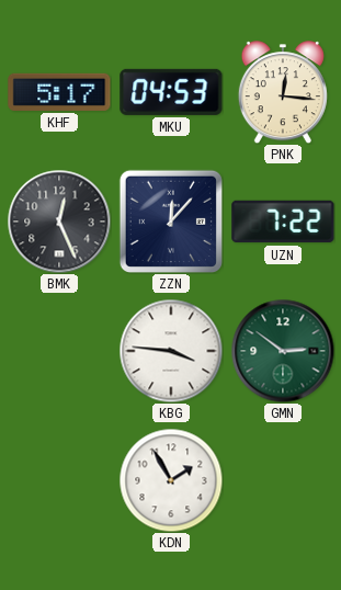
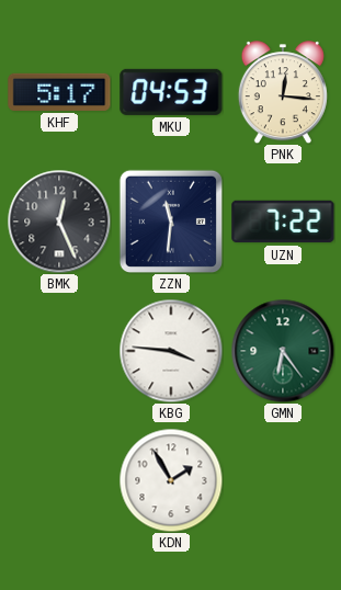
ZZN: 12:07 -> 11:31
GMN: 2:51 -> 6:24
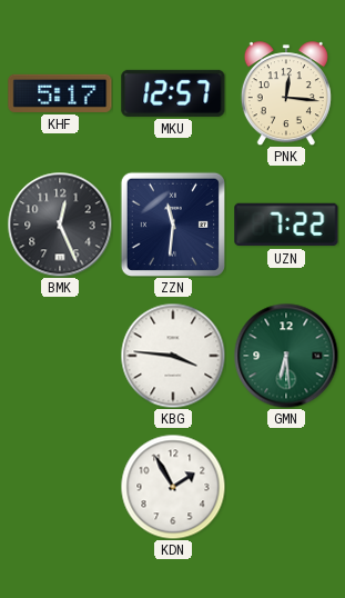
MKU: 04:53 -> 12:57
GMN: 6:24 -> 6:29
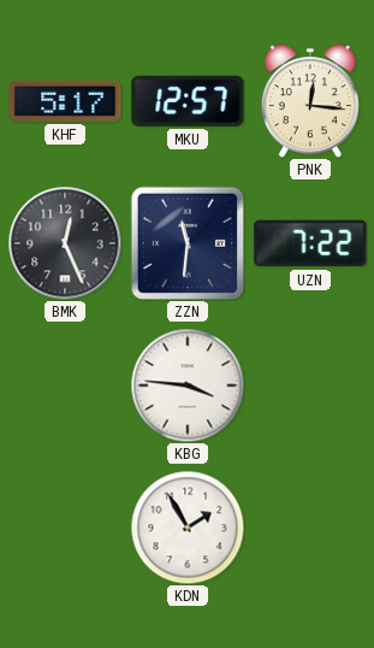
GMN: 6:29 -> none
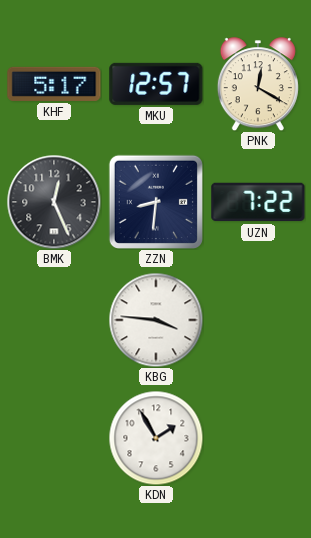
PNK: 12:16 -> 12:20
ZZN: 11:31 -> 8:31
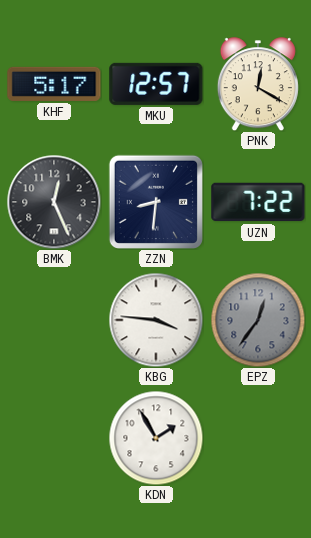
EPZ: none -> 12:36
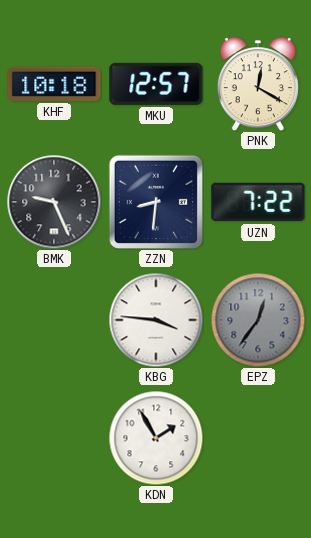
KHF: 5:17 -> 10:18
BMK: 12:26 -> 9:26
